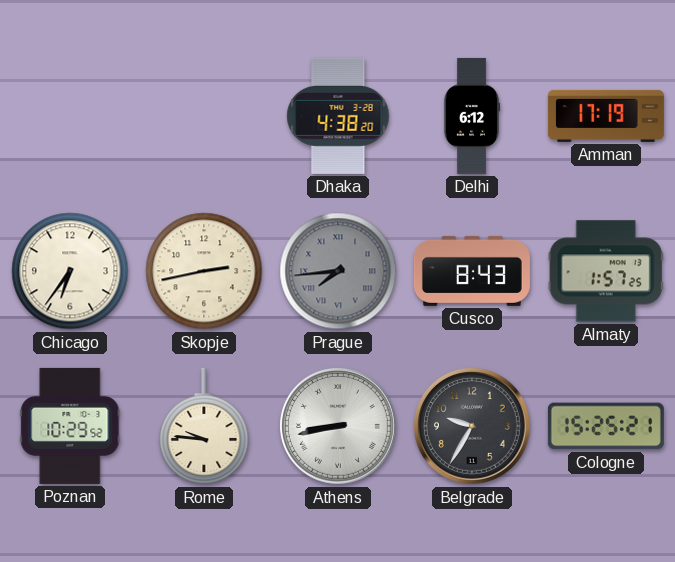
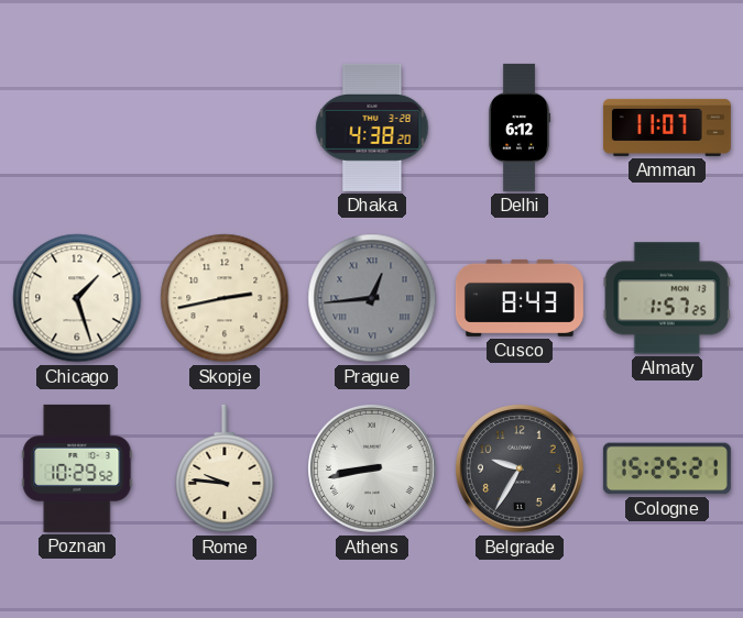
Amman: 17:19 -> 11:07
Chicago: 6:36 -> 1:27
Prague: 7:44 -> 12:44
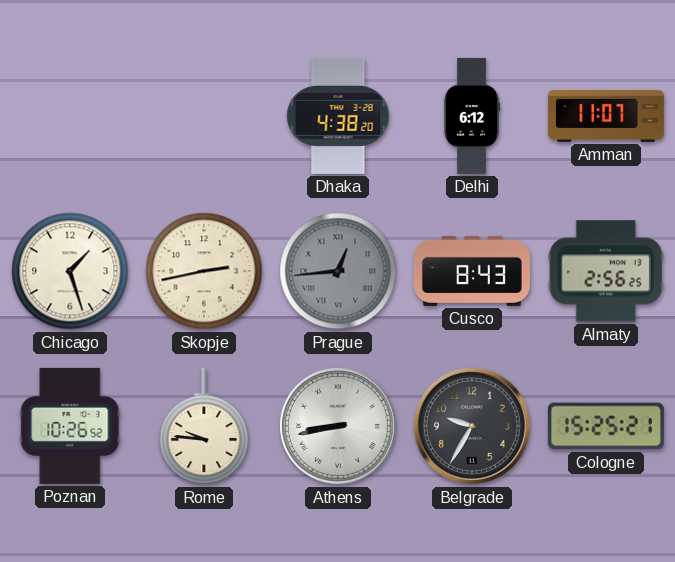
Almaty: 1:57 -> 2:56
Poznan: 10:29 -> 10:26
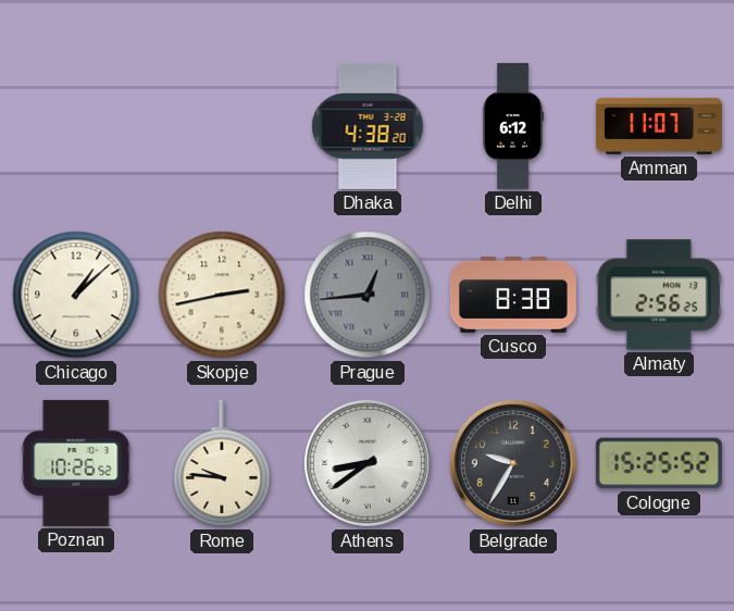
Chicago: 1:27 -> 1:08
Cusco: 8:43 -> 8:38
Athens: 8:43 -> 8:39
Cologne: 15:25:21 -> 15:25:52
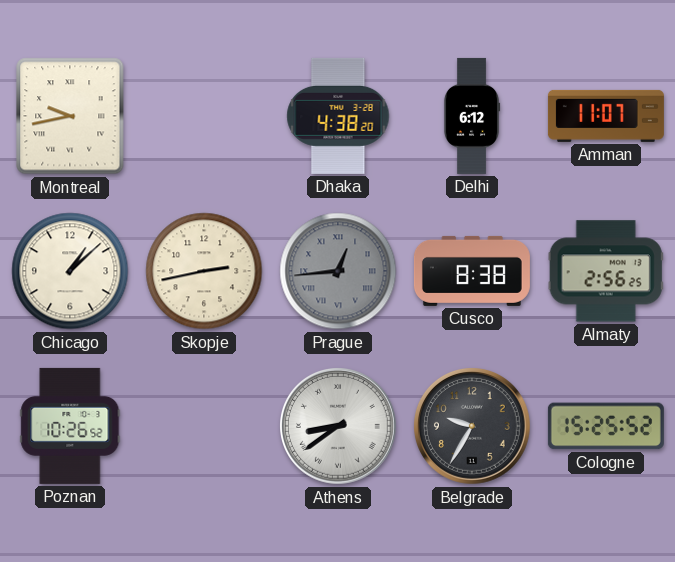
Montreal: none -> 9:43
Rome: 9:46 -> none
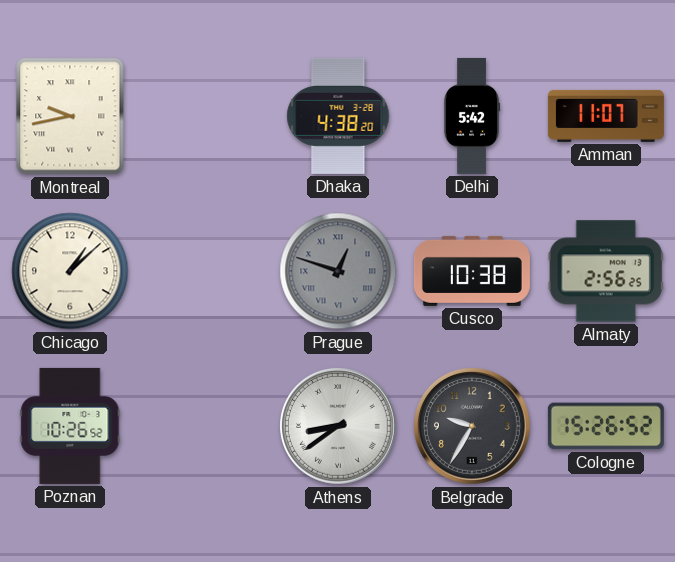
Delhi: 6:12 -> 5:42
Skopje: 2:43 -> none
Prague: 12:44 -> 12:48
Cusco: 8:38 -> 10:38
Cologne: 15:25 -> 15:26
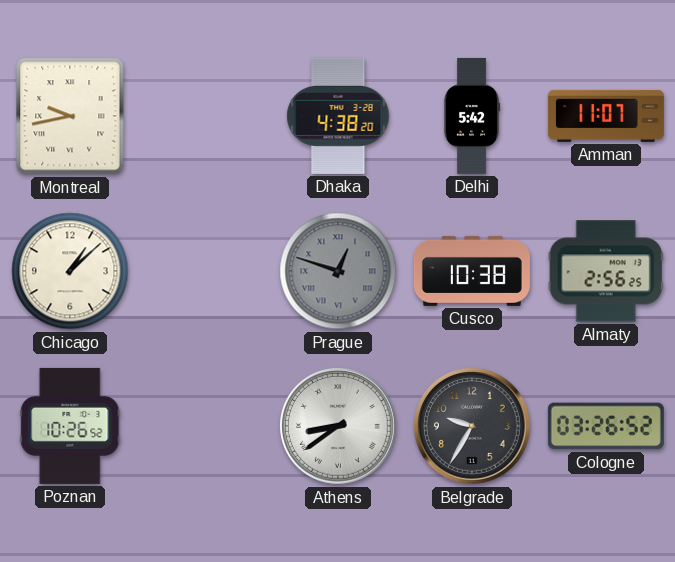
Cologne: 15:26 -> 03:26
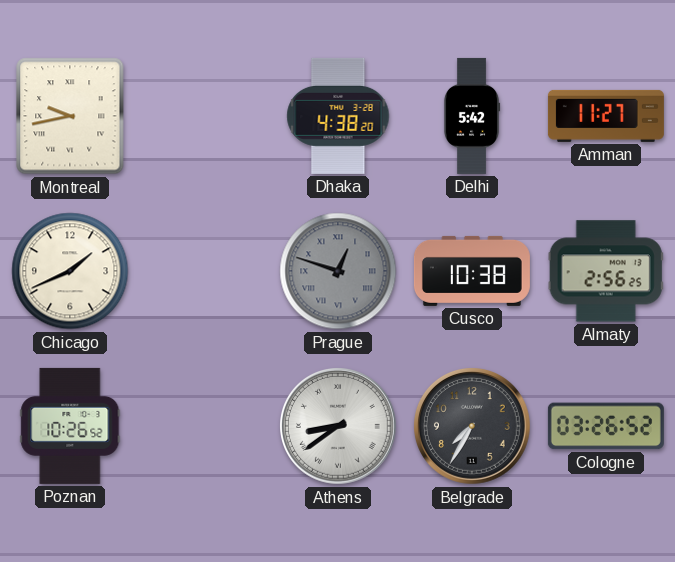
Amman: 11:07 -> 11:27
Chicago: 1:08 -> 1:41
Belgrade: 9:35 -> 7:35
